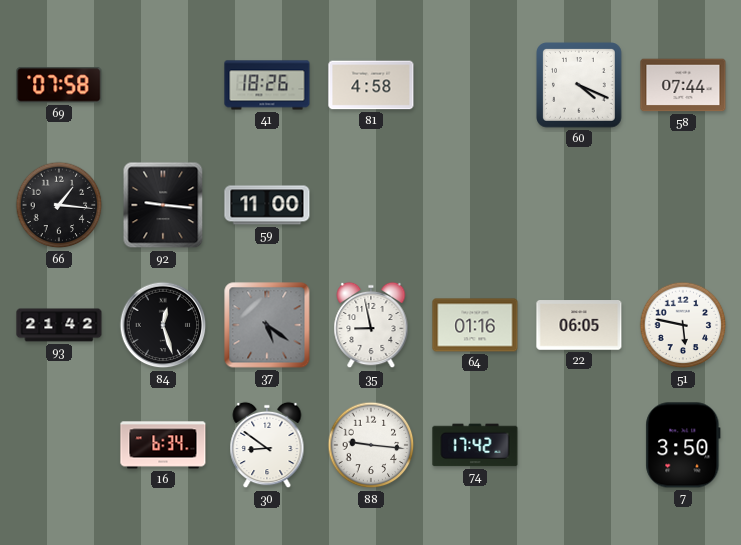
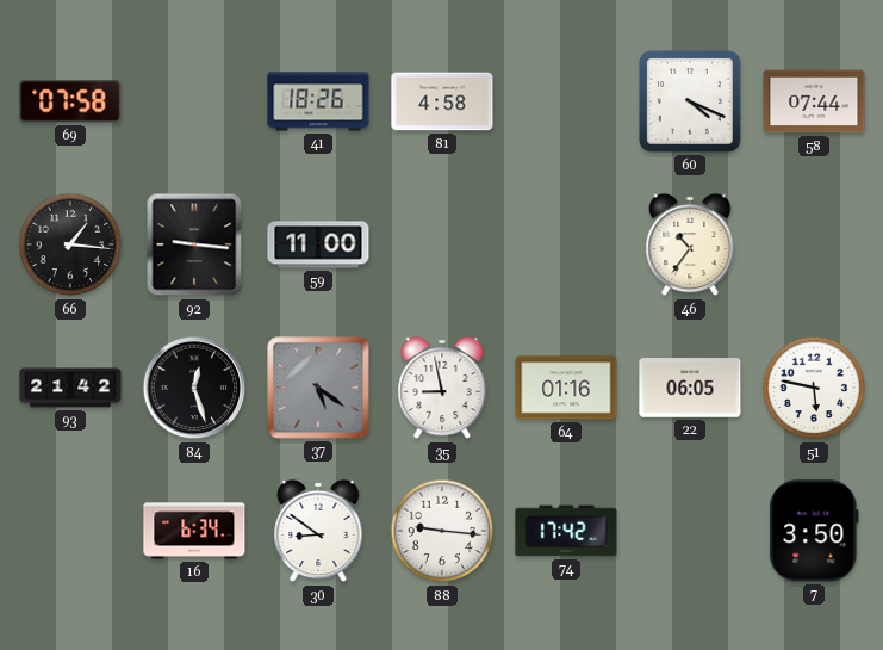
46: none -> 10:36
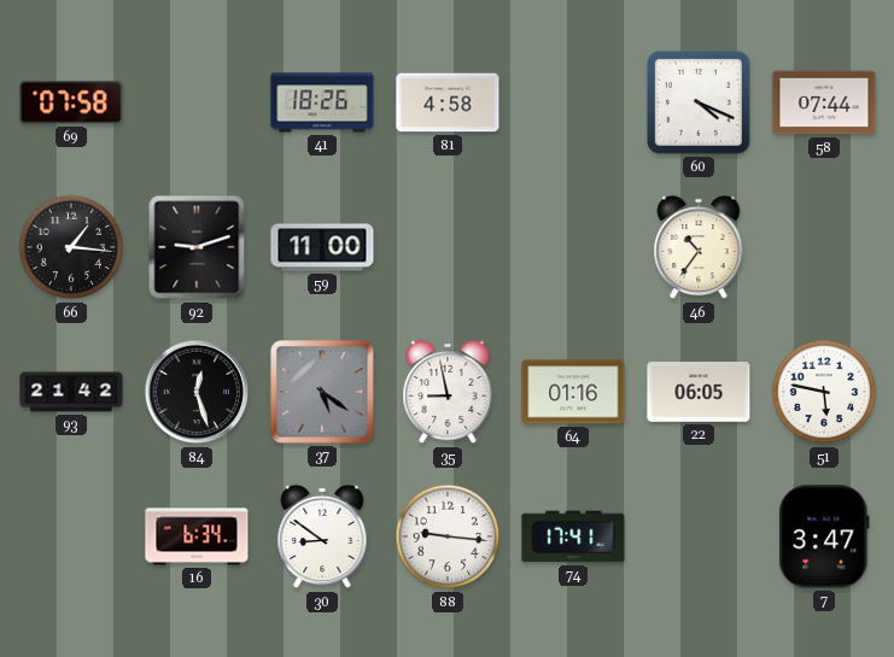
92: 9:16 -> 9:12
74: 17:42 -> 17:41
7: 3:50 -> 3:47
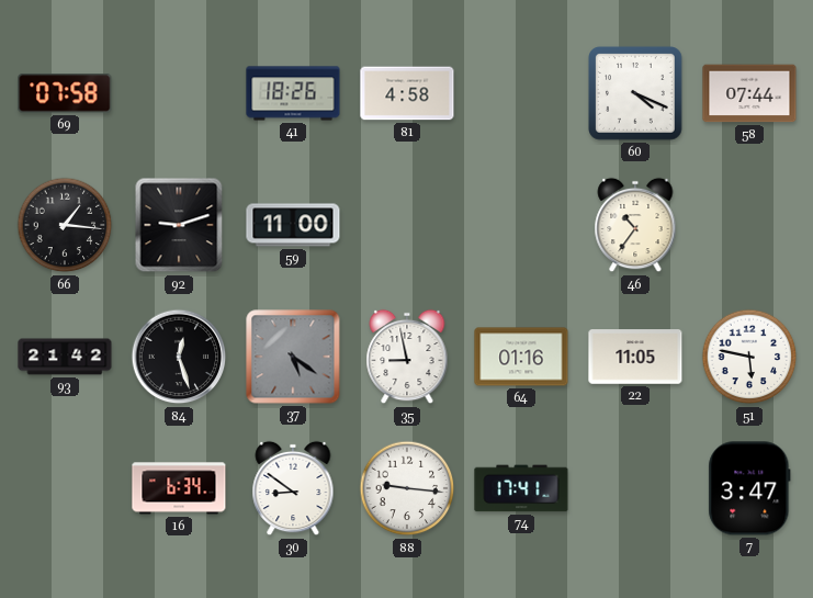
22: 06:05 -> 11:05
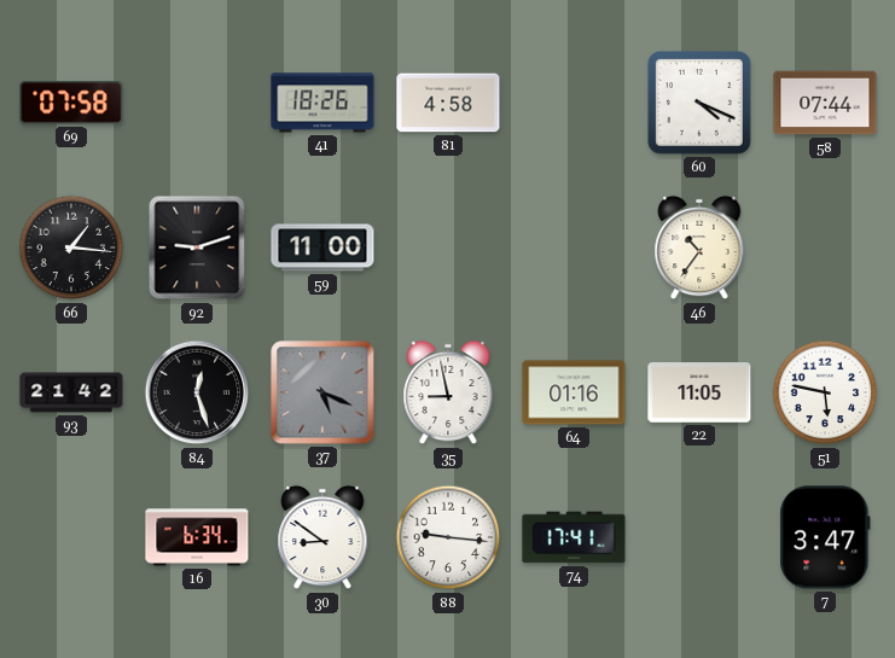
37: 5:21 -> 5:19
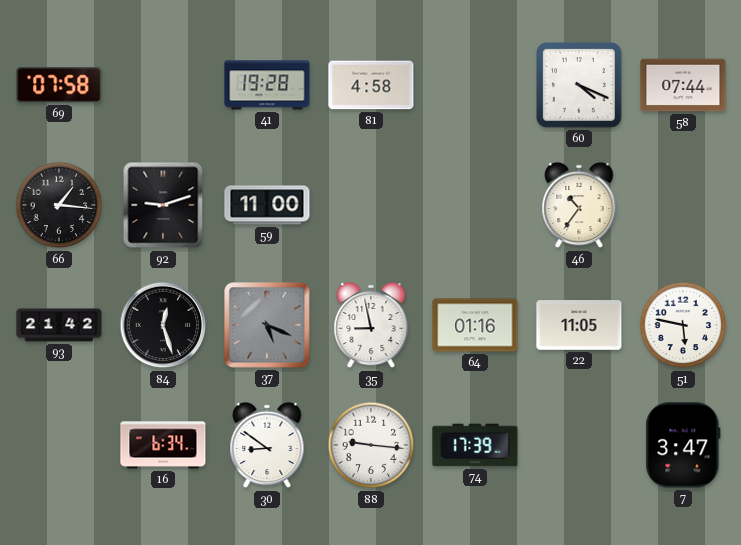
41: 18:26 -> 19:28
74: 17:41 -> 17:39
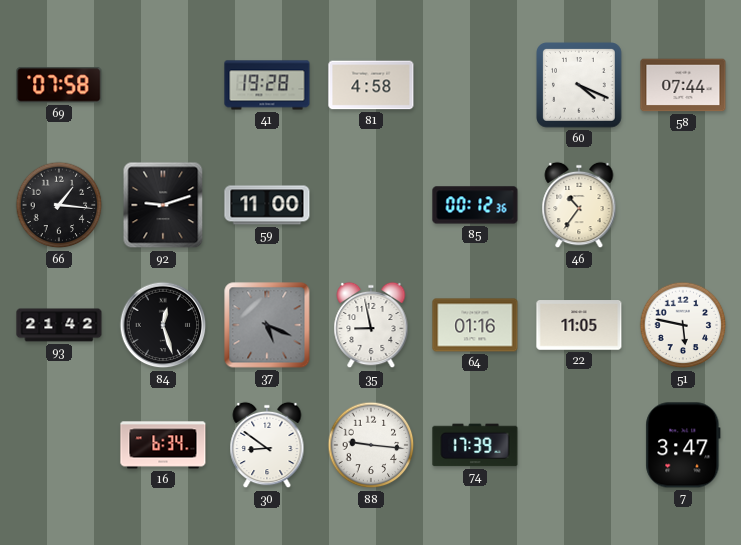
85: none -> 00:12
